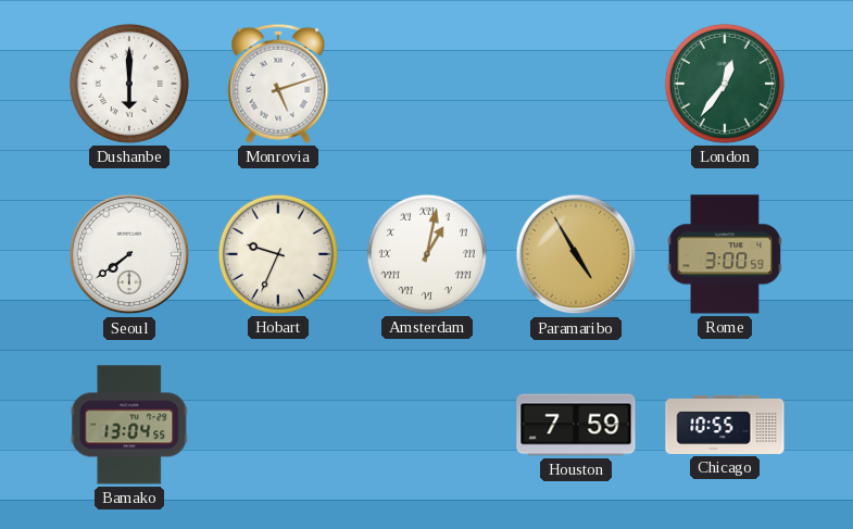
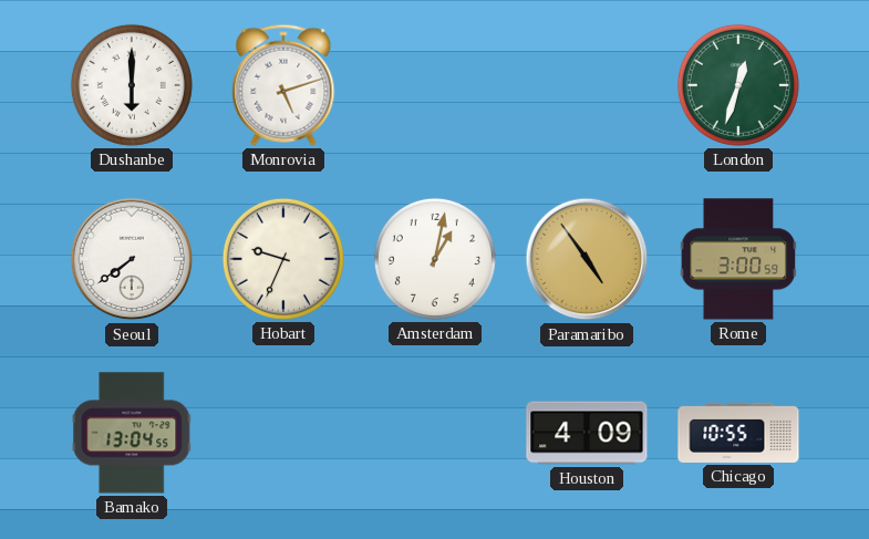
London: 12:36 -> 12:33
Amsterdam numerals: Roman -> Arabic
Paramaribo: 4:55 -> 4:54
Houston: 7:59 -> 4:09
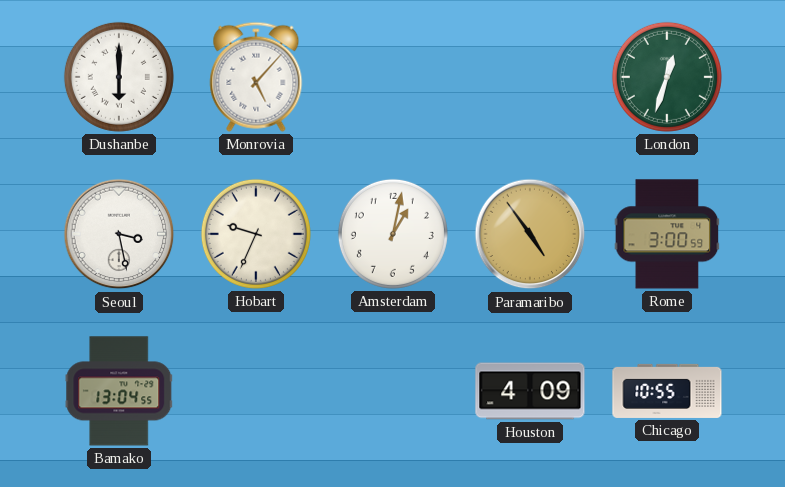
Monrovia: 5:12 -> 5:07
Seoul: 7:39 -> 3:28
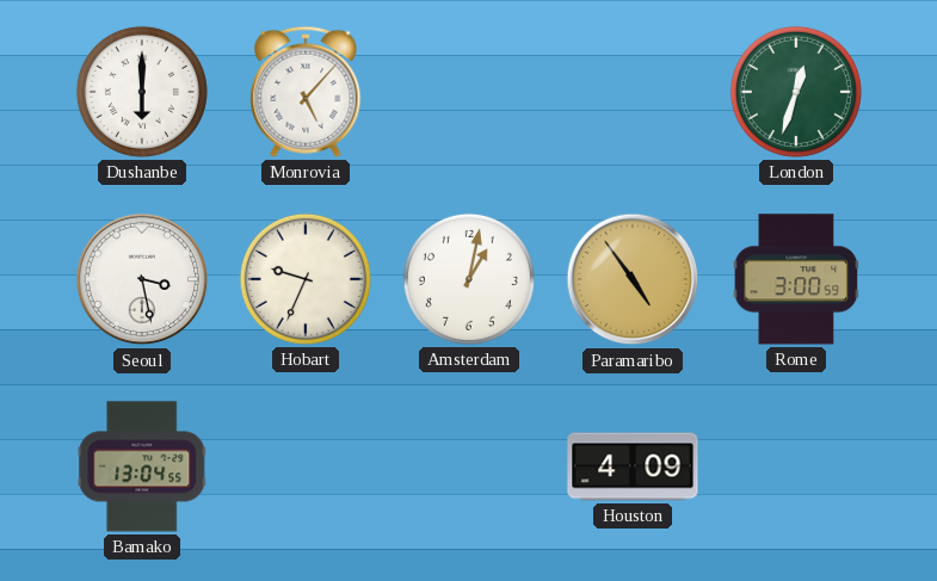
Chicago: 10:55 -> none
